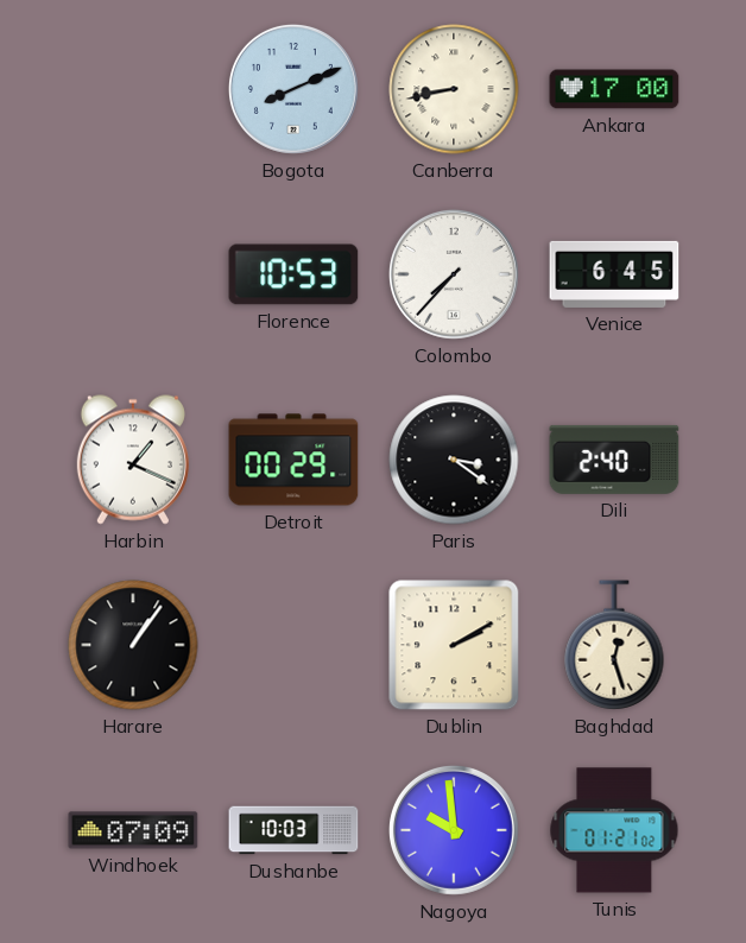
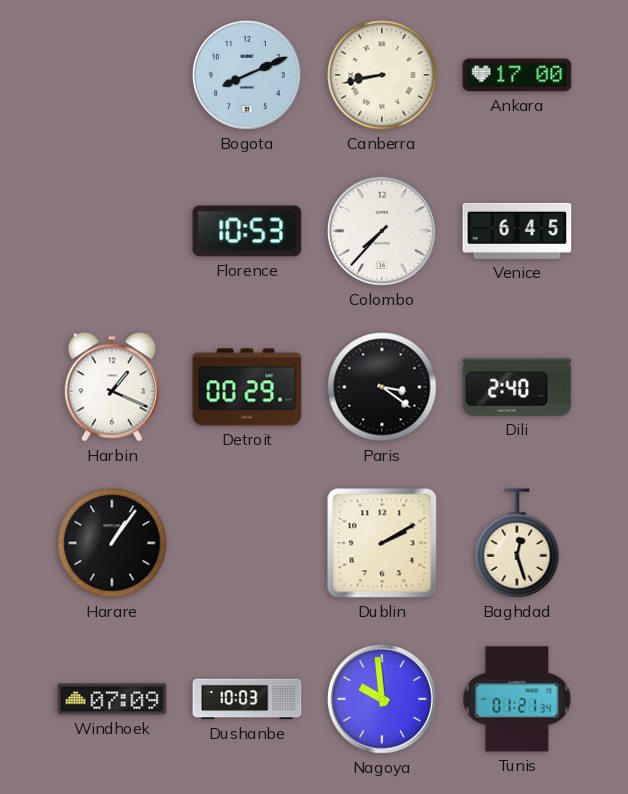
Tunis: 01:21:02 -> 01:21:34
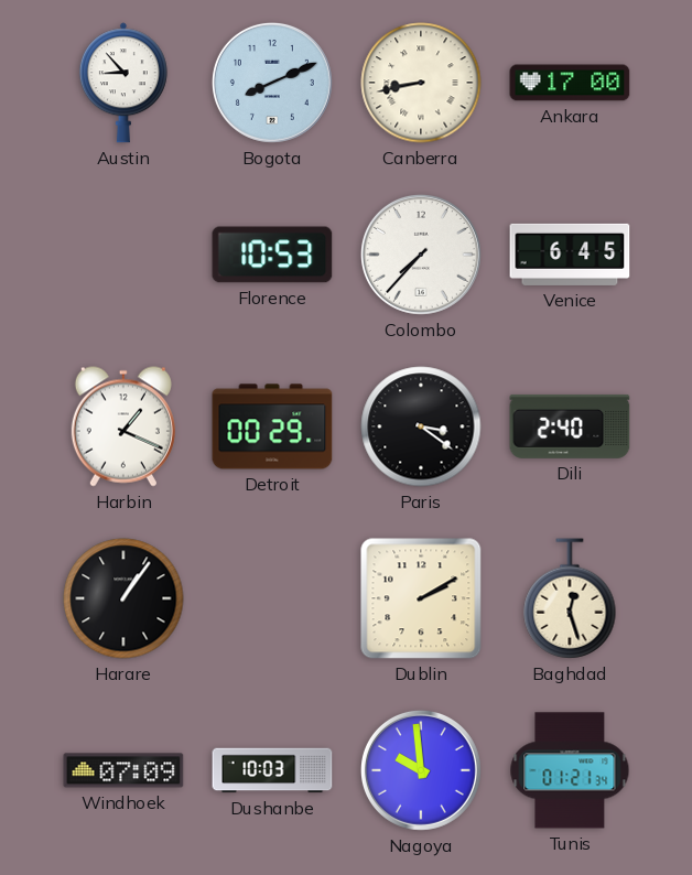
Austin: none -> 8:53
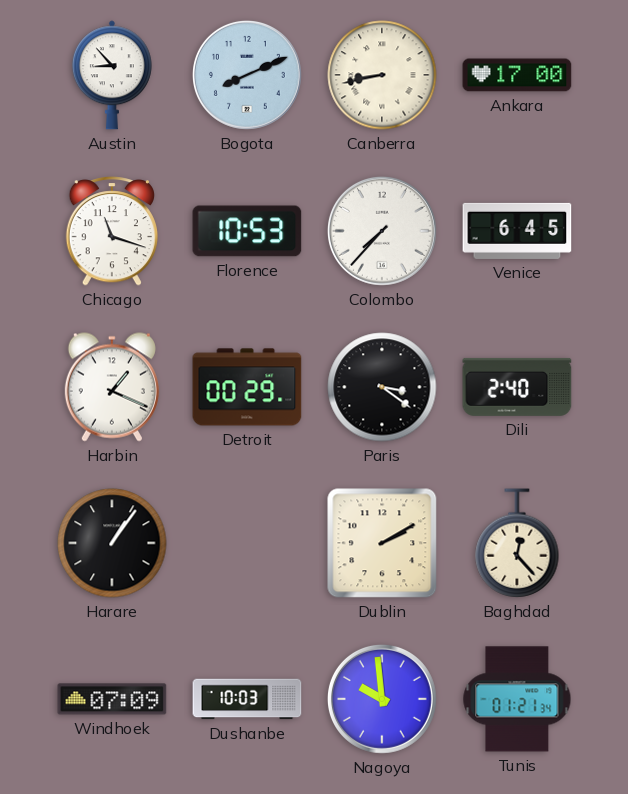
Chicago: none -> 11:18
Baghdad: 12:27 -> 12:23
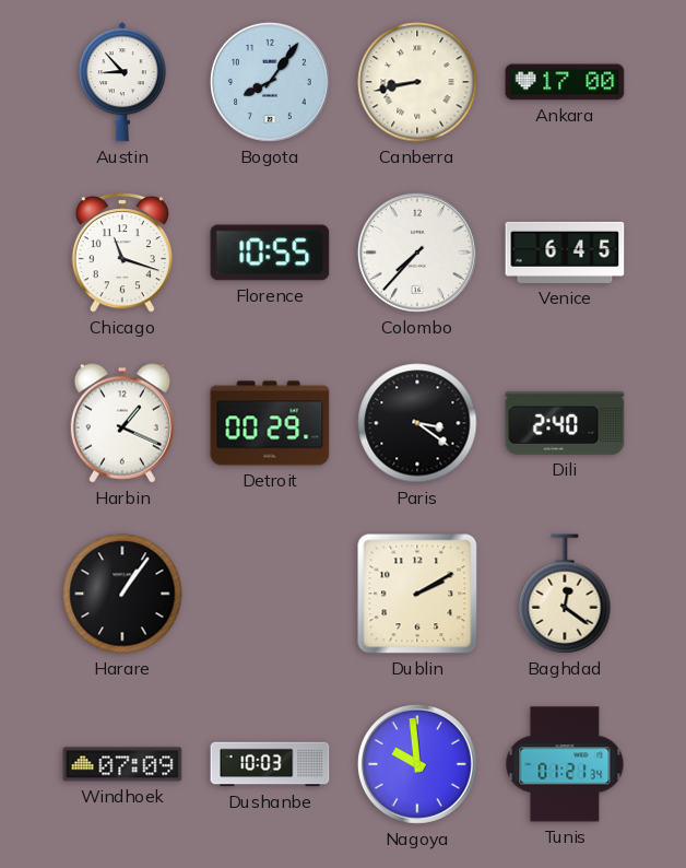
Bogota: 8:11 -> 8:06
Florence: 10:53 -> 10:55
Baghdad: 12:23 -> 12:21
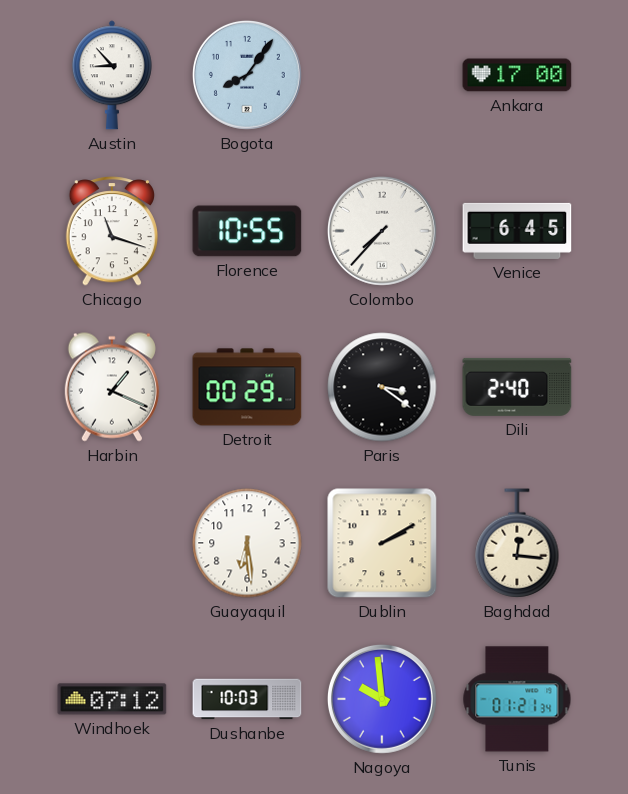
Canberra: 8:43 -> none
Harare: 1:06 -> none
Guayaquil: none -> 6:29
Baghdad: 12:21 -> 12:16
Windhoek: 07:09 -> 07:12
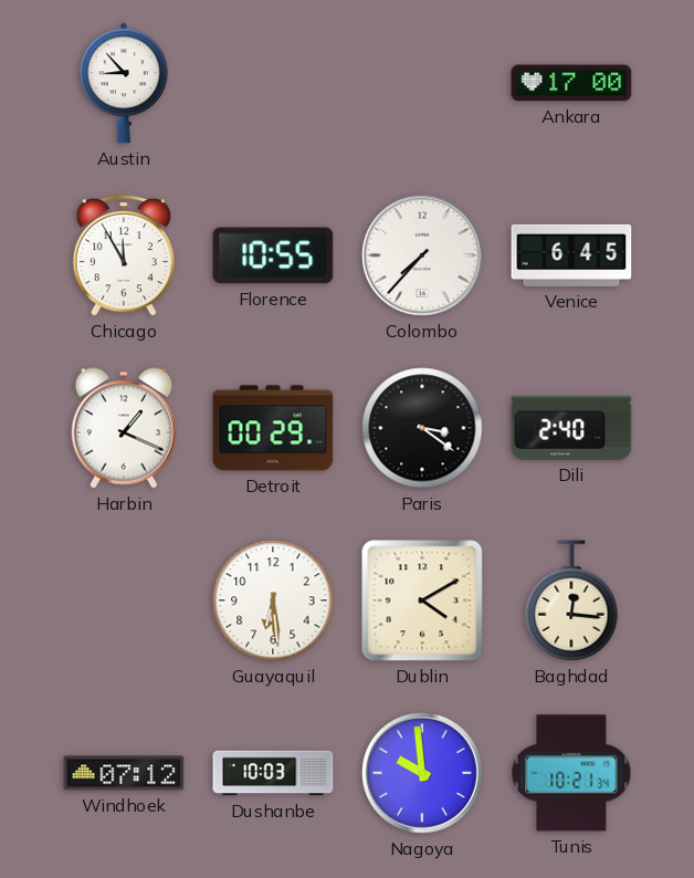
Bogota: 8:06 -> none
Chicago: 11:18 -> 11:55
Dublin: 2:10 -> 4:10
Tunis: 01:21 -> 10:21
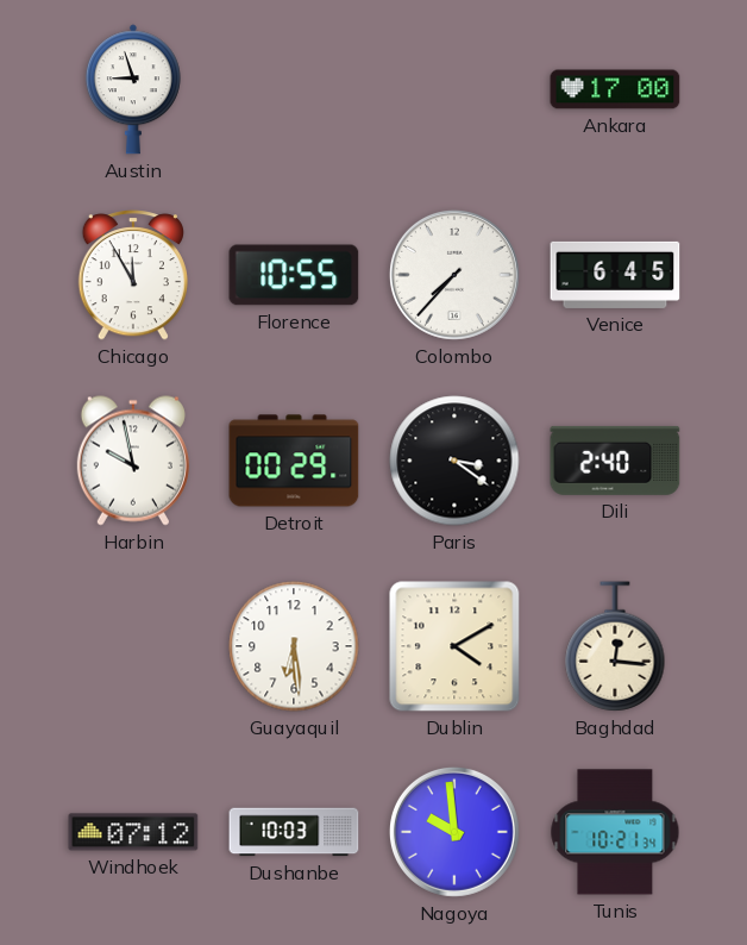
Austin: 8:53 -> 8:57
Harbin: 1:19 -> 9:58
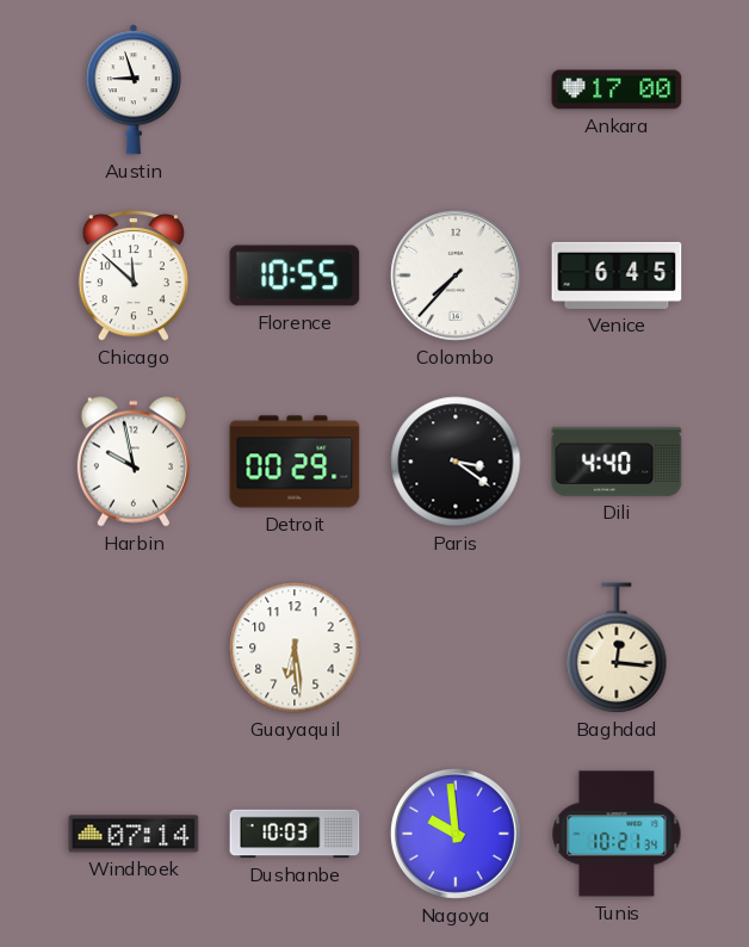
Chicago: 11:55 -> 11:52
Dili: 2:40 -> 4:40
Dublin: 4:10 -> none
Windhoek: 07:12 -> 07:14
